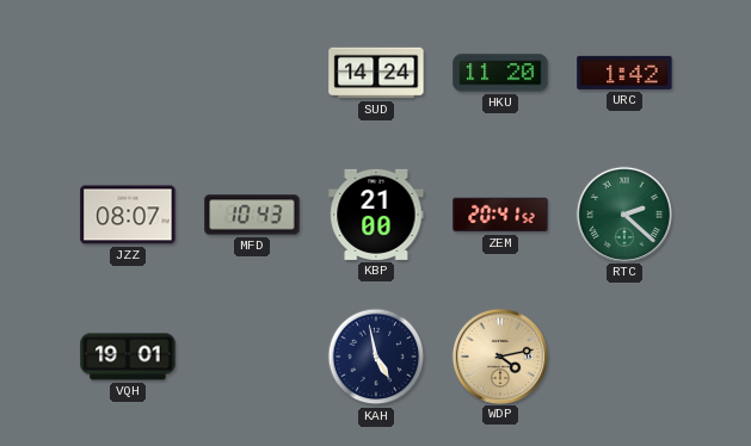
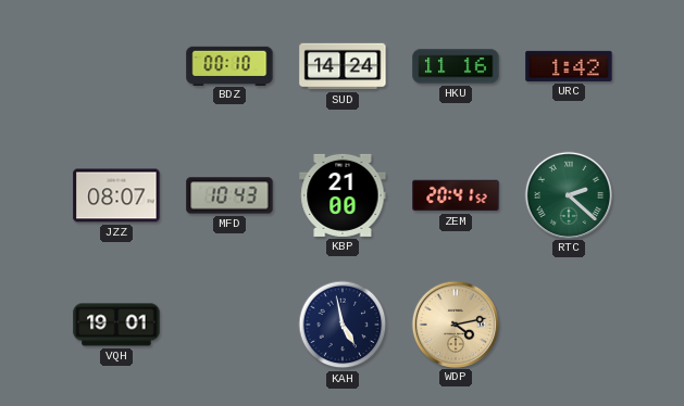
BDZ: none -> 00:10
HKU: 11:20 -> 11:16
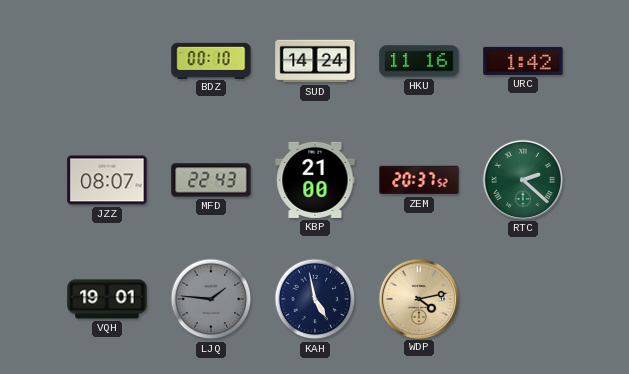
MFD: 10:43 -> 22:43
ZEM: 20:41 -> 20:37
LJQ: none -> 1:46
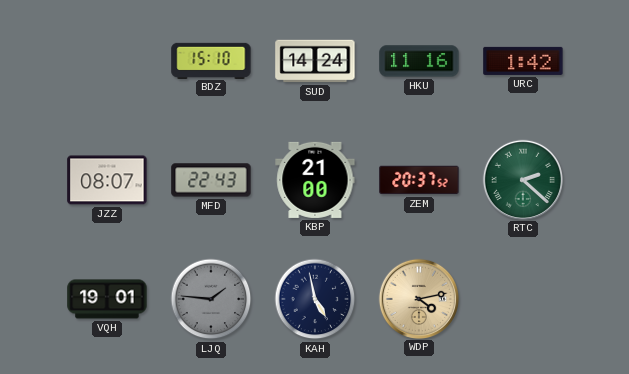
BDZ: 00:10 -> 15:10
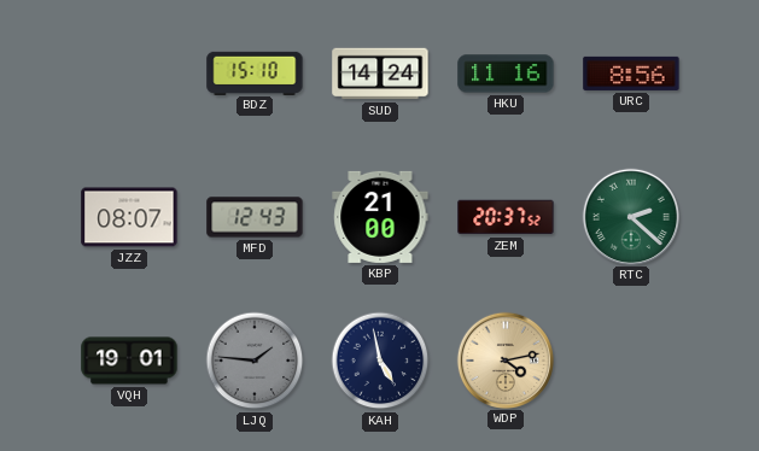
URC: 1:42 -> 8:56
MFD: 22:43 -> 12:43
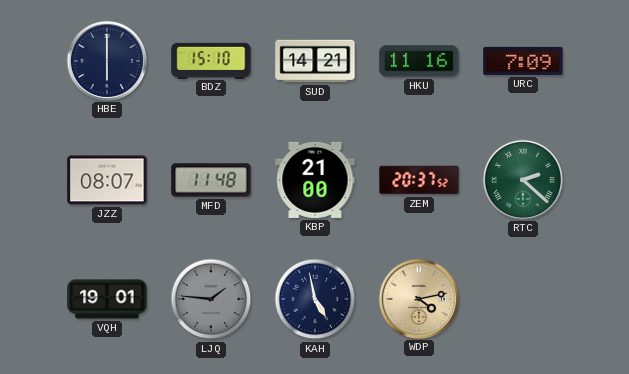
HBE: none -> 6:00
SUD: 14:24 -> 14:21
URC: 8:56 -> 7:09
MFD: 12:43 -> 11:48
